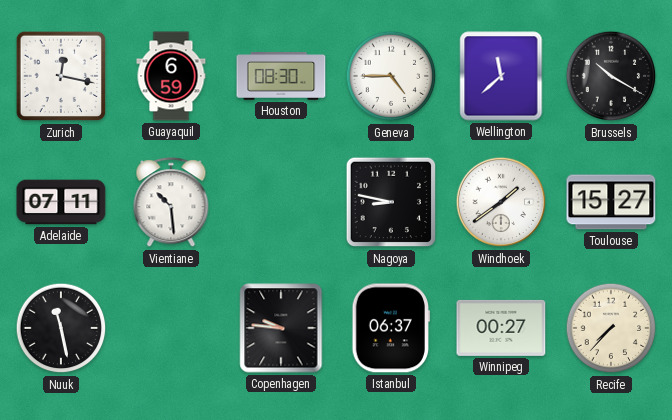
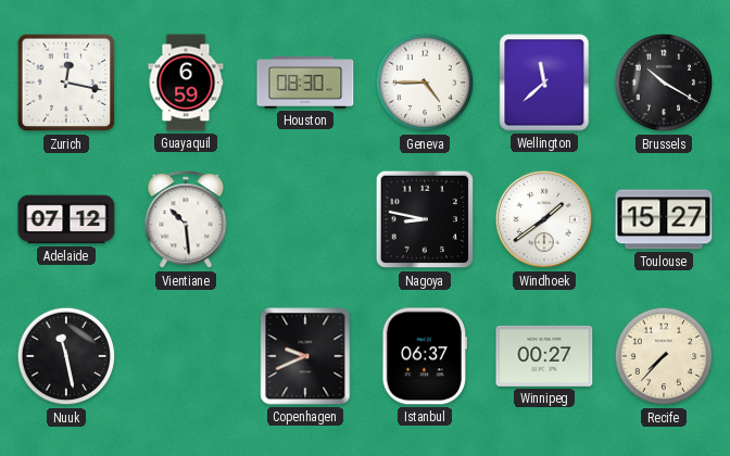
Adelaide: 07:11 -> 07:12
Copenhagen: 9:46 -> 9:41
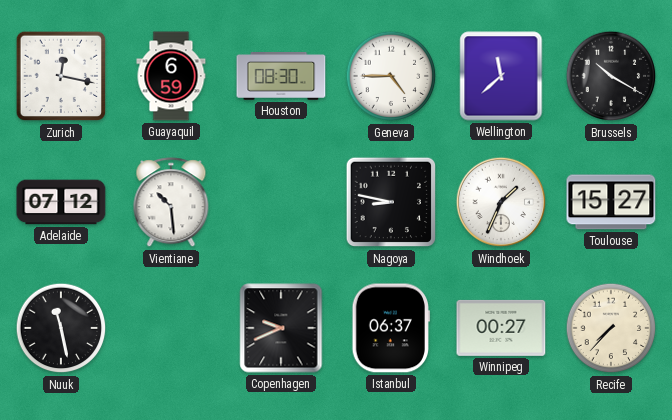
Windhoek: 1:39 -> 1:34
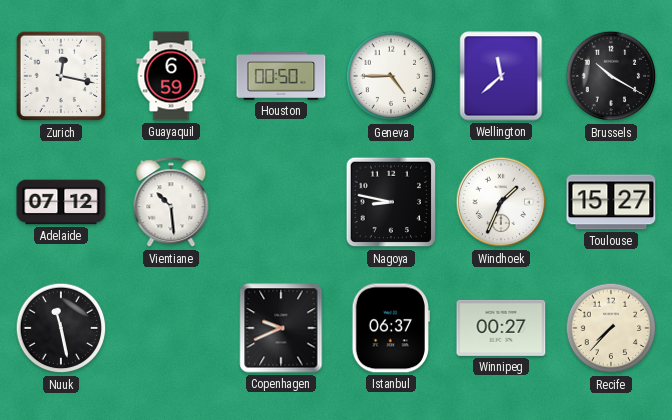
Houston: 08:30 -> 00:50
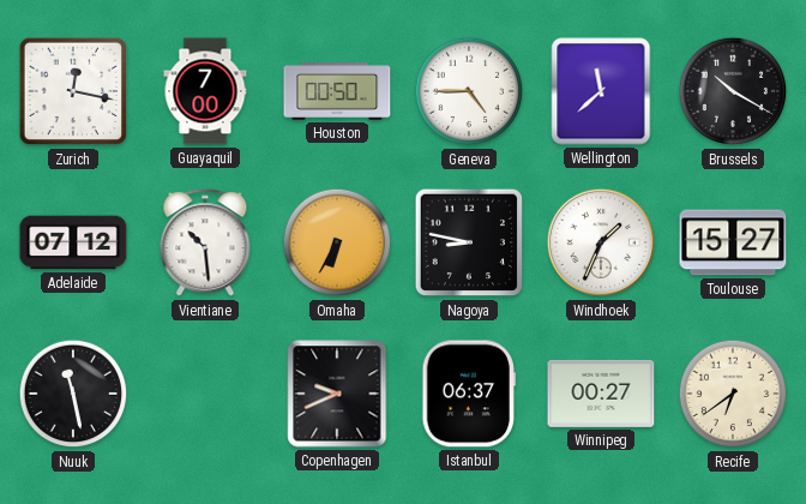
Guayaquil: 6:59 -> 7:00
Omaha: none -> 6:35
Recife: 7:37 -> 6:39
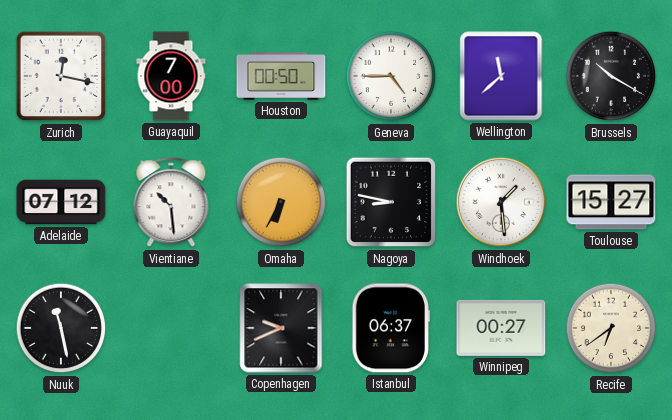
Windhoek: 1:34 -> 1:29
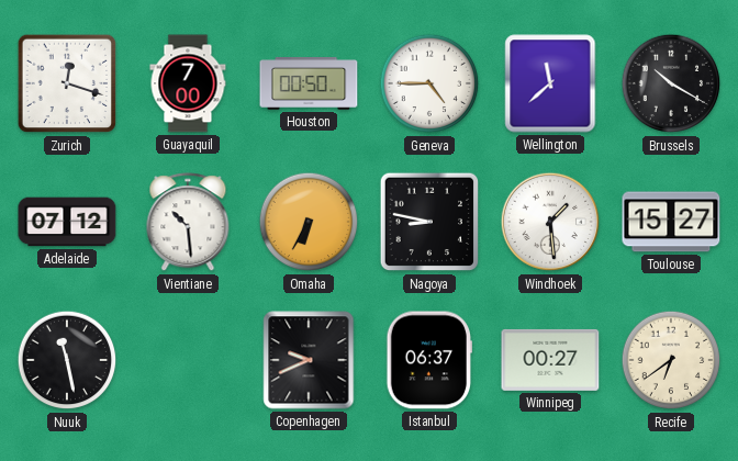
Zurich: 12:17 -> 12:18
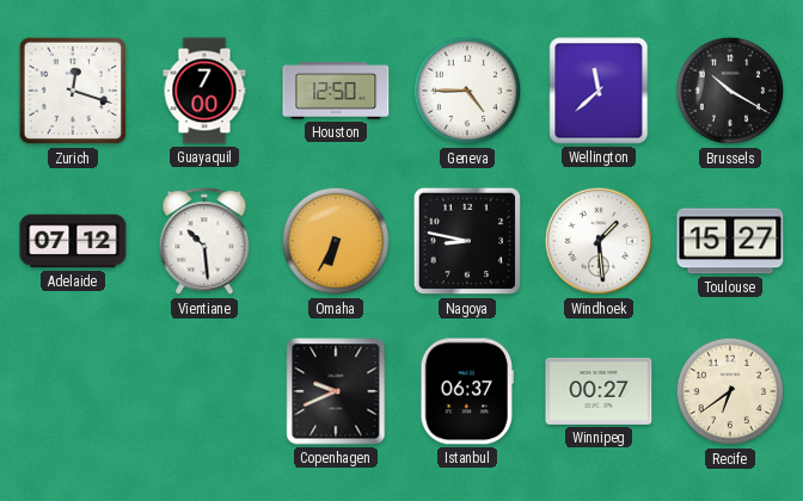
Houston: 00:50 -> 12:50
Nuuk: 11:28 -> none
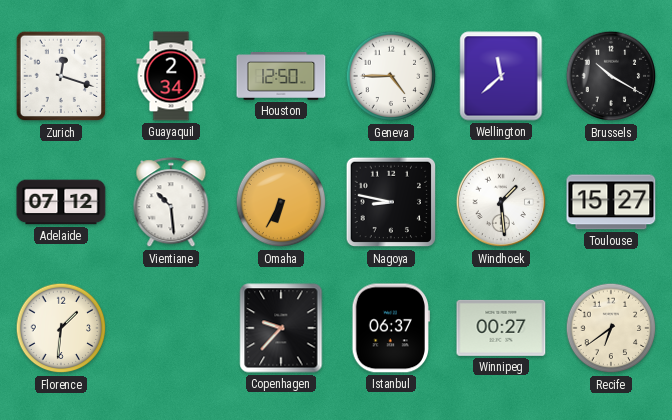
Guayaquil: 7:00 -> 2:34
Florence: none -> 1:31
Copenhagen: 9:41 -> 9:37
